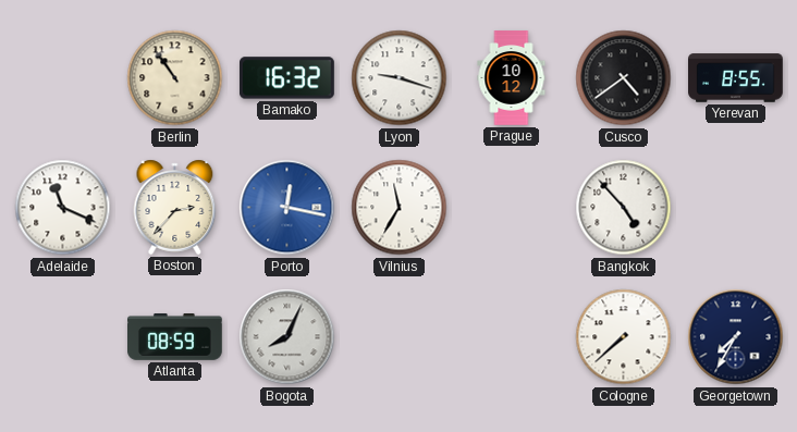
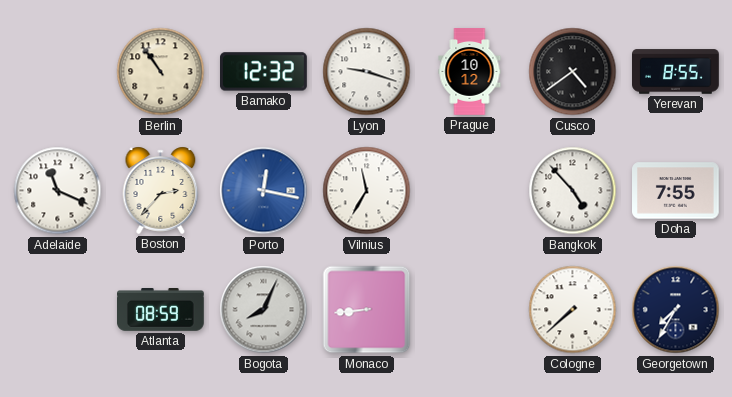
Bamako: 16:32 -> 12:32
Doha: none -> 7:55
Monaco: none -> 8:44
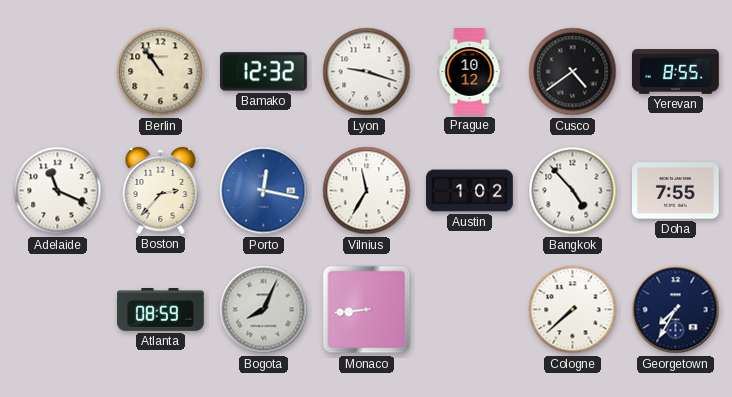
Austin: none -> 1:02
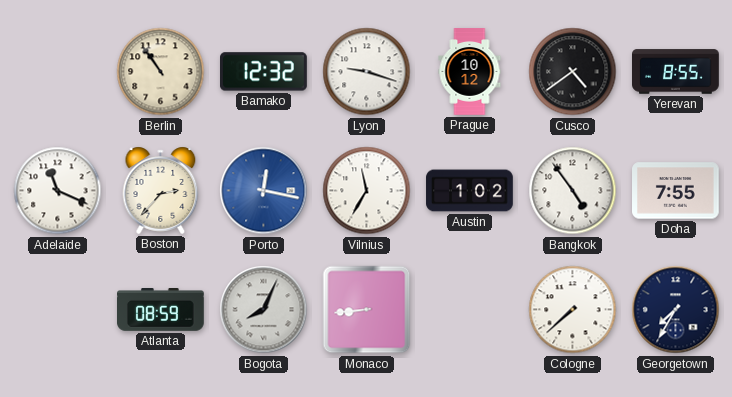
Bangkok: 4:53 -> 4:54
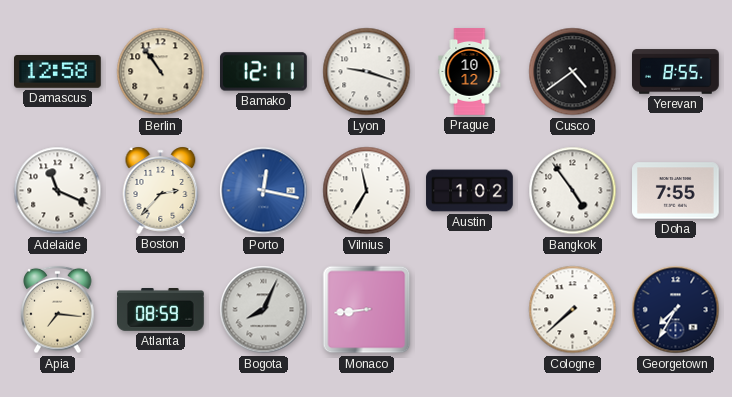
Damascus: none -> 12:58
Bamako: 12:32 -> 12:11
Apia: none -> 7:16
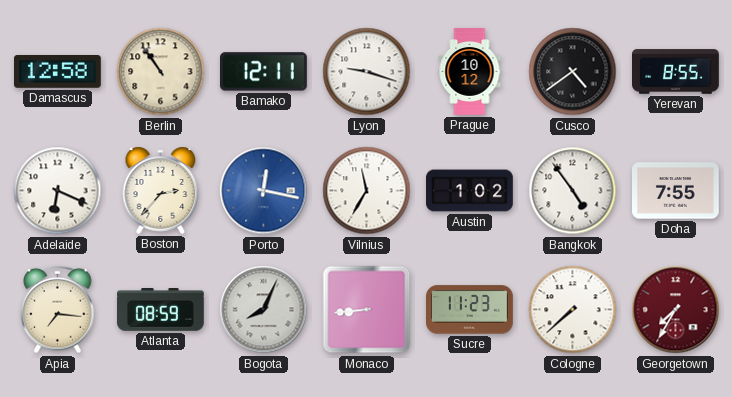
Adelaide: 11:19 -> 6:19
Sucre: none -> 11:23
Georgetown dial: navy -> burgundy
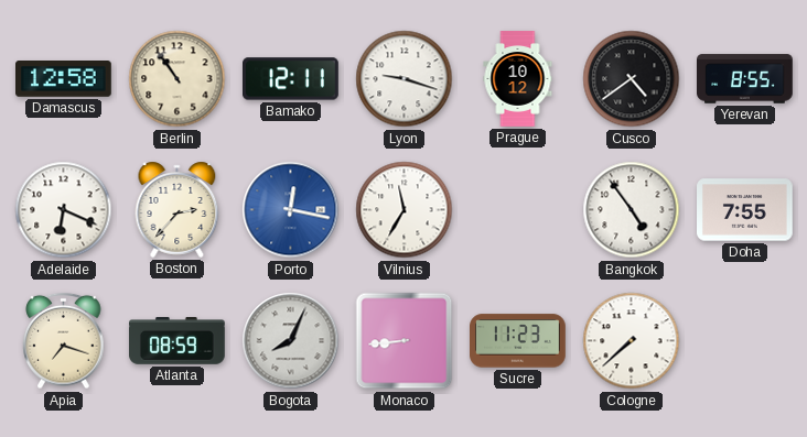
Austin: 1:02 -> none
Apia: 7:16 -> 7:18
Georgetown: 7:35 -> none
